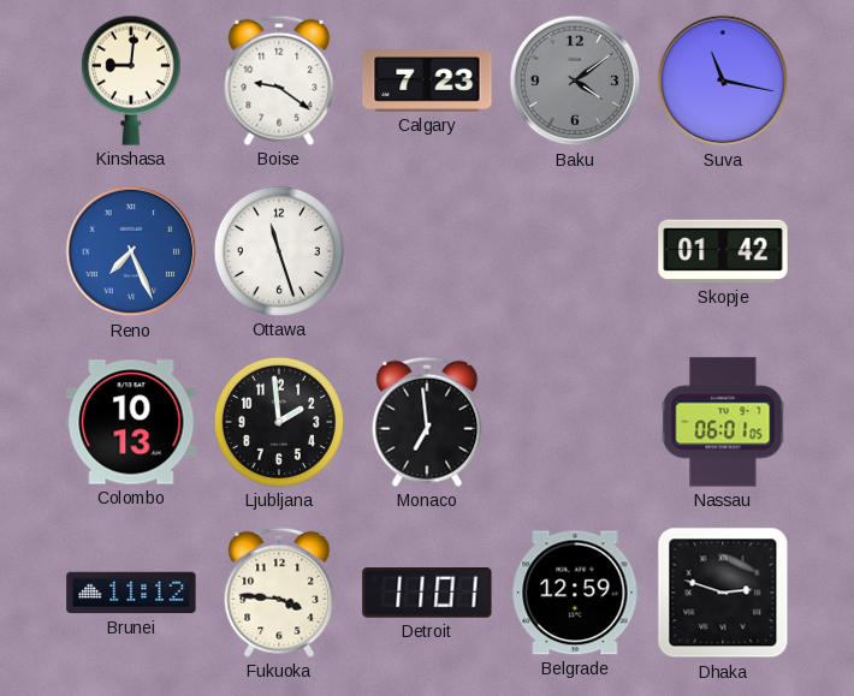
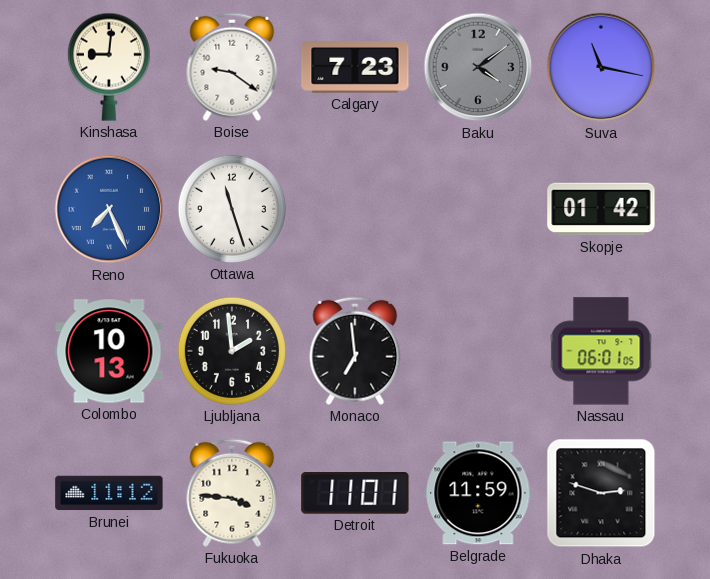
Belgrade: 12:59 -> 11:59
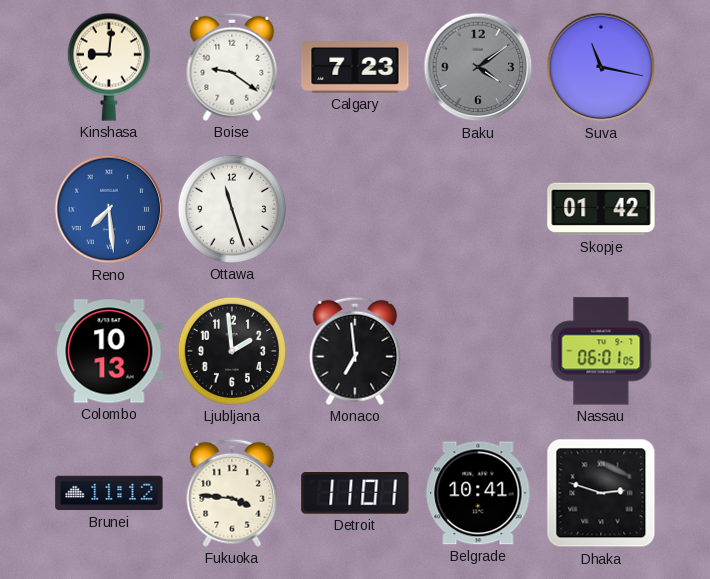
Reno: 7:26 -> 7:29
Belgrade: 11:59 -> 10:41
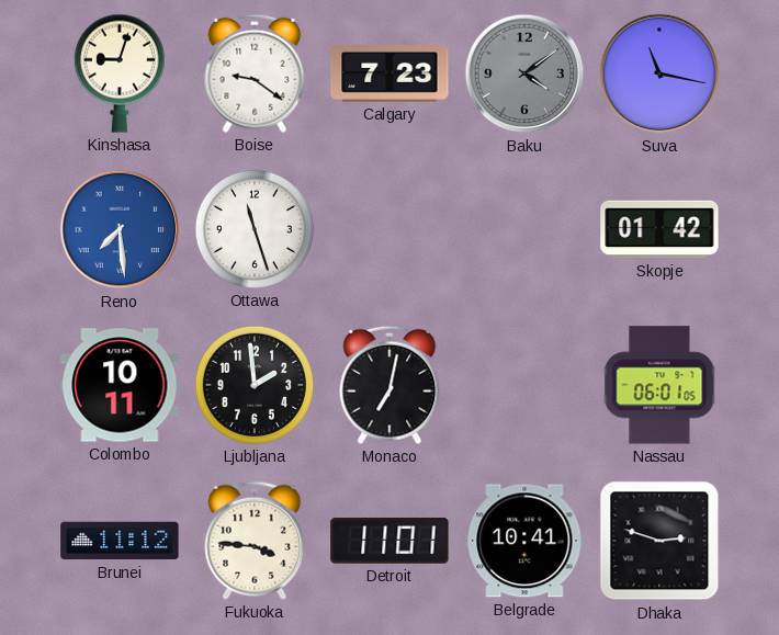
Kinshasa: 9:01 -> 9:03
Colombo: 10:13 -> 10:11
Monaco: 6:59 -> 7:02
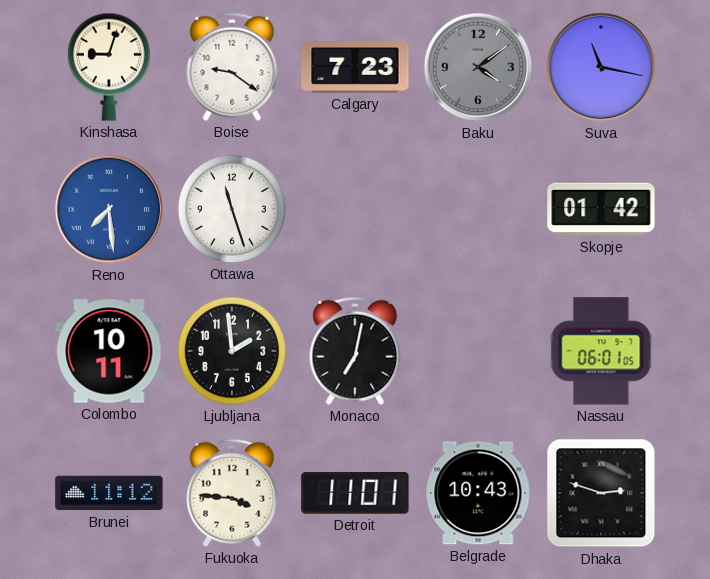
Belgrade: 10:41 -> 10:43
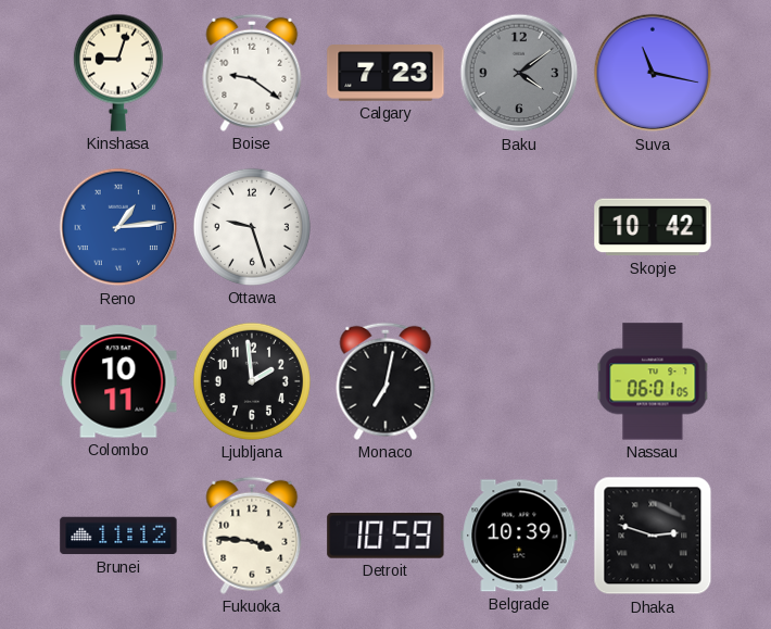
Reno: 7:29 -> 1:14
Ottawa: 11:27 -> 9:27
Skopje: 01:42 -> 10:42
Detroit: 11:01 -> 10:59
Belgrade: 10:43 -> 10:39
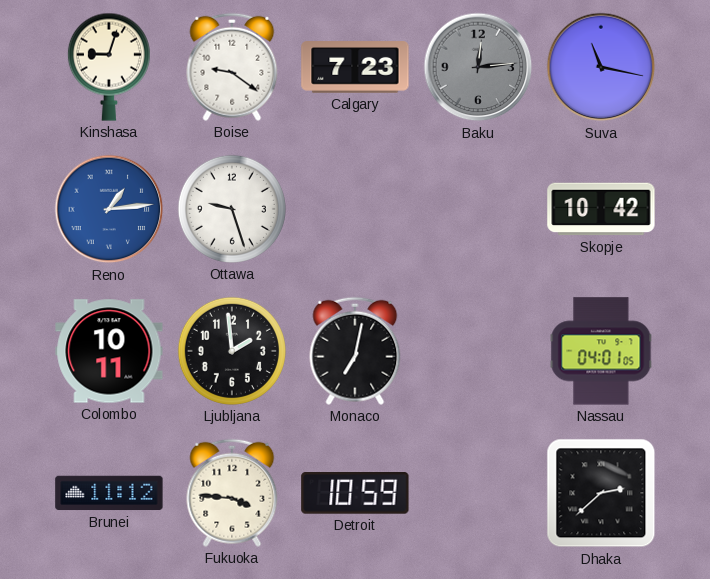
Baku: 4:09 -> 12:14
Nassau: 06:01 -> 04:01
Belgrade: 10:39 -> none
Dhaka: 2:48 -> 2:38
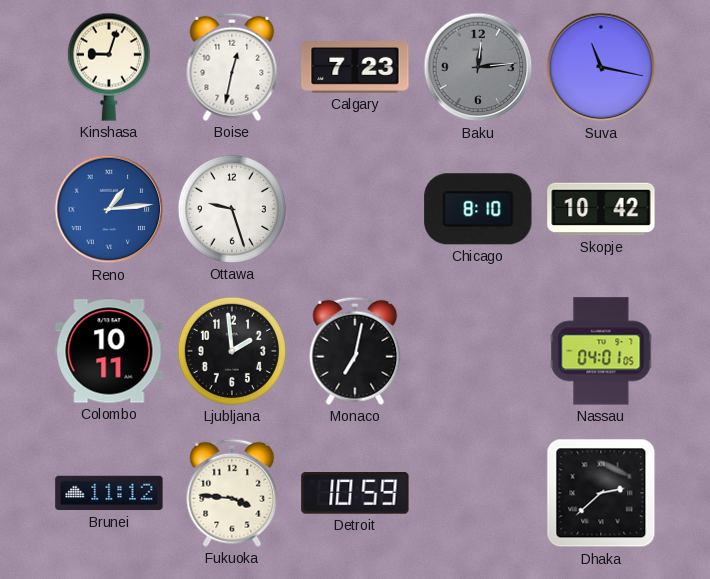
Boise: 9:21 -> 12:32
Chicago: none -> 8:10
